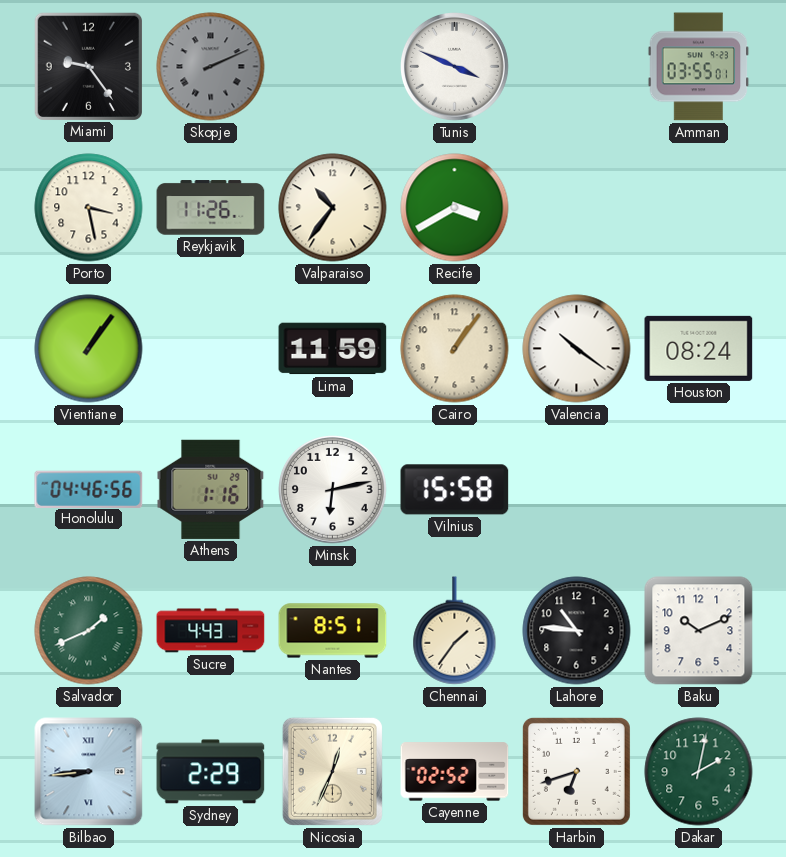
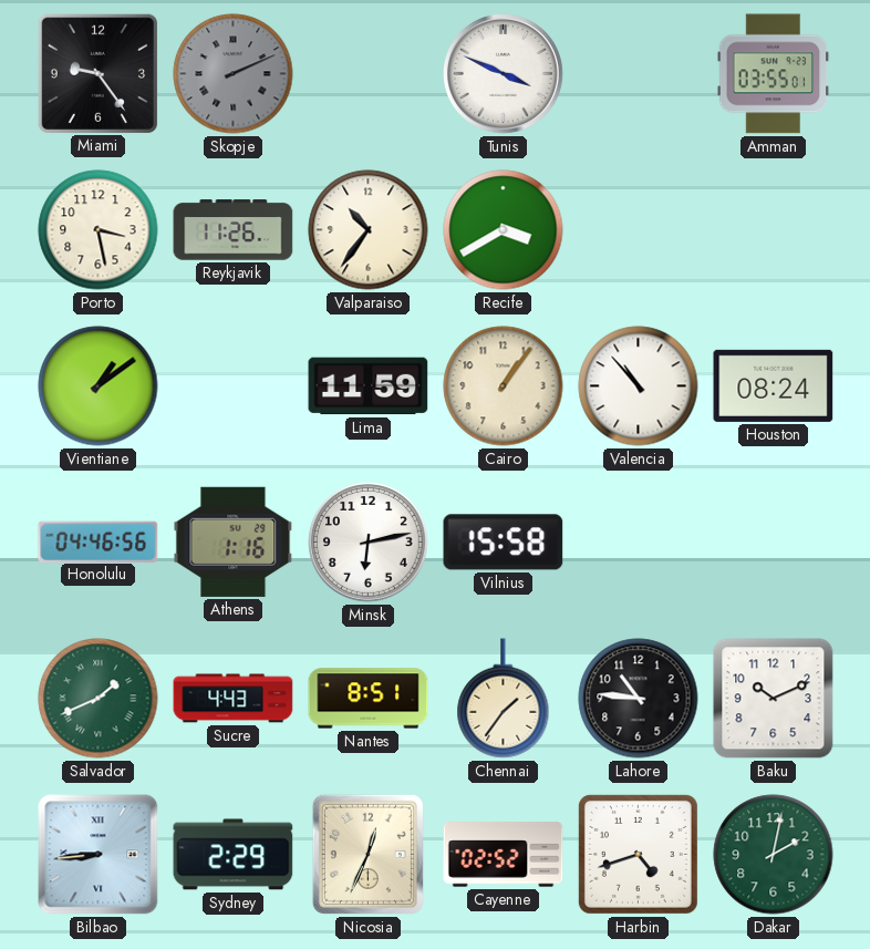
Vientiane: 1:06 -> 1:09
Valencia: 10:21 -> 10:53
Harbin: 6:42 -> 4:42
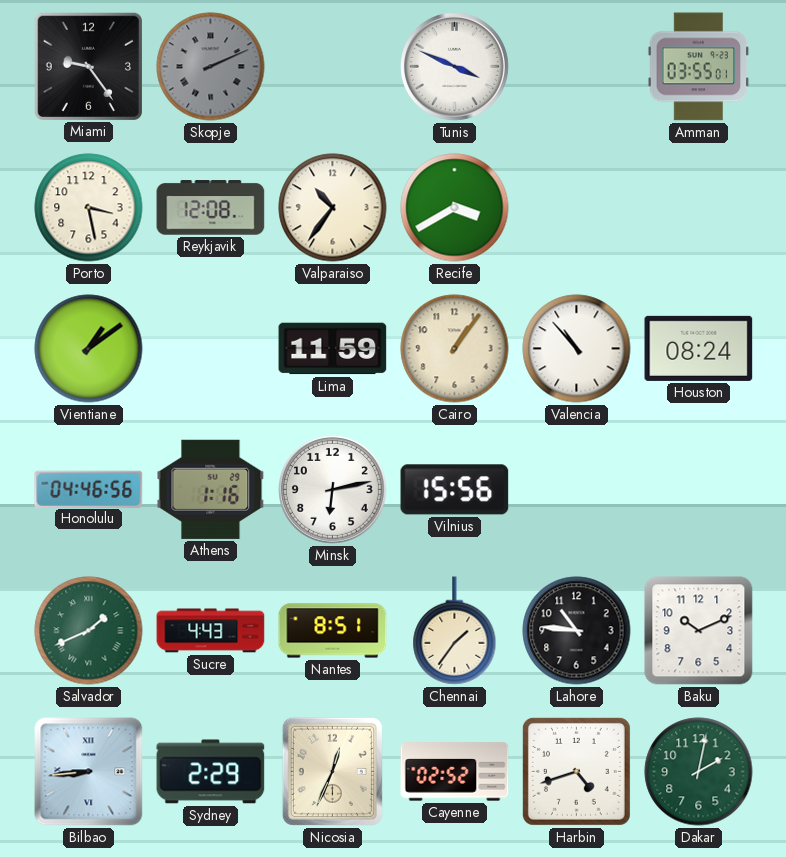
Reykjavik: 11:26 -> 12:08
Vilnius: 15:58 -> 15:56
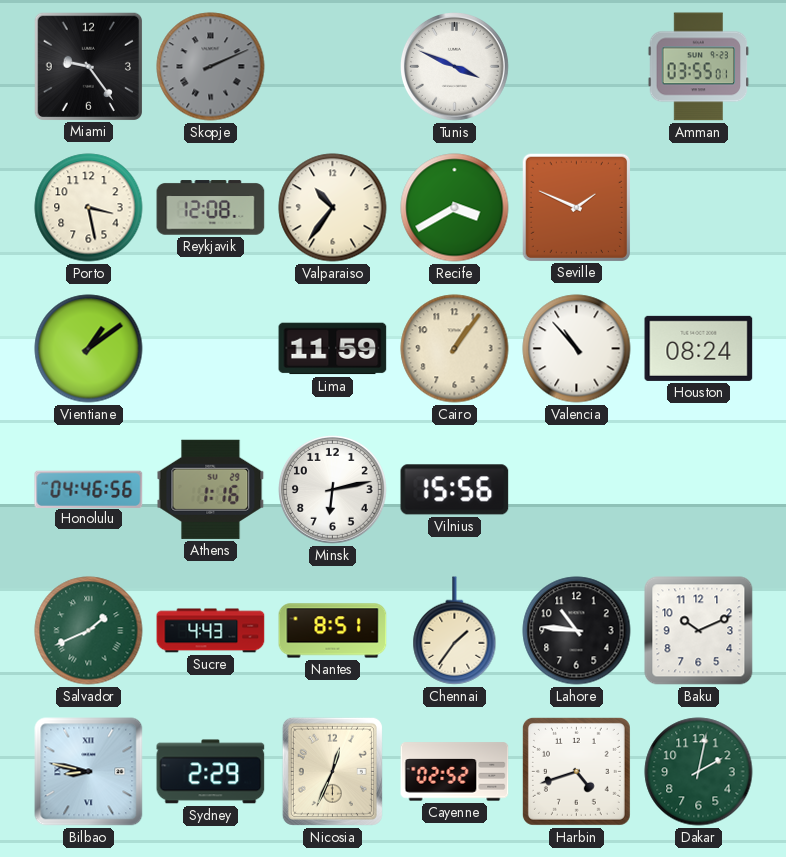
Seville: none -> 1:49
Bilbao: 8:44 -> 8:47
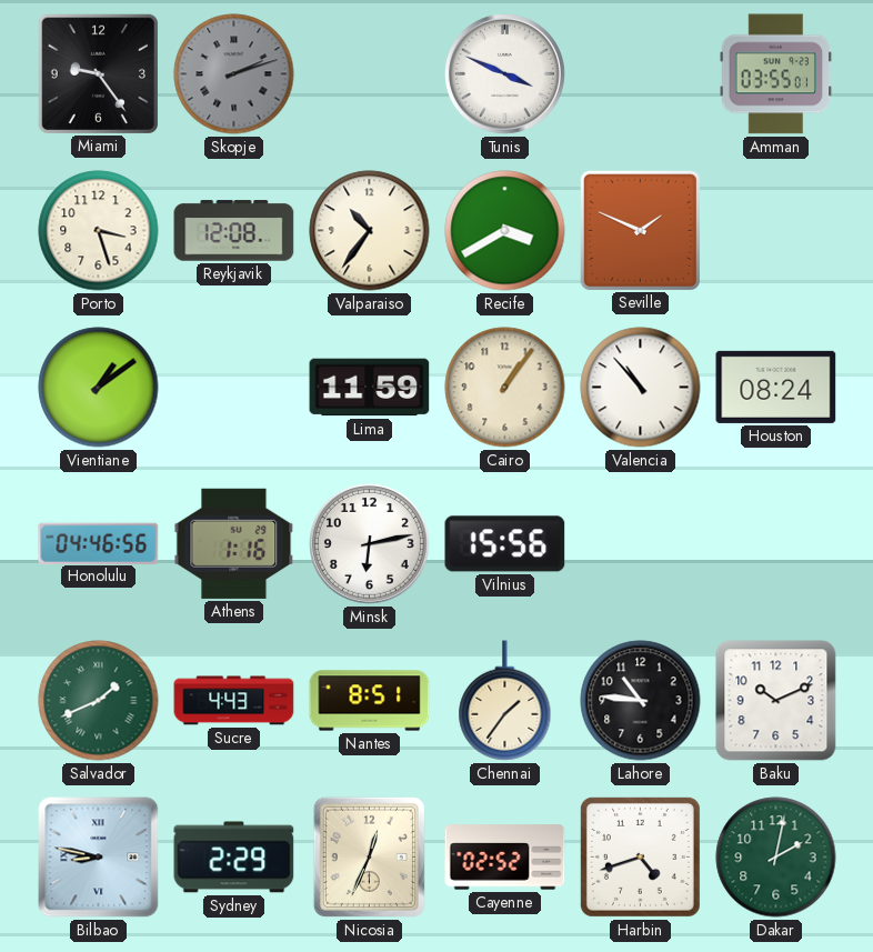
Skopje: 2:11 -> 2:12
Porto: 3:28 -> 3:27
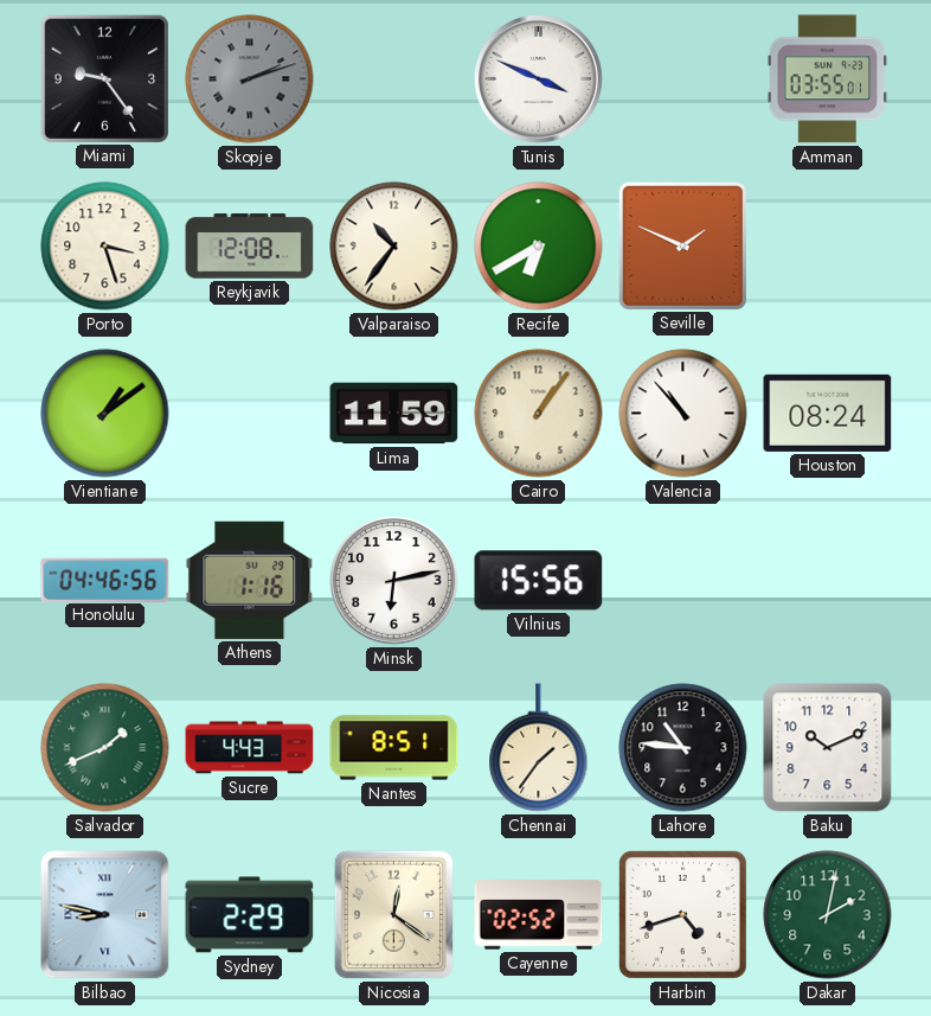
Recife: 3:40 -> 6:40
Nicosia: 12:34 -> 12:21
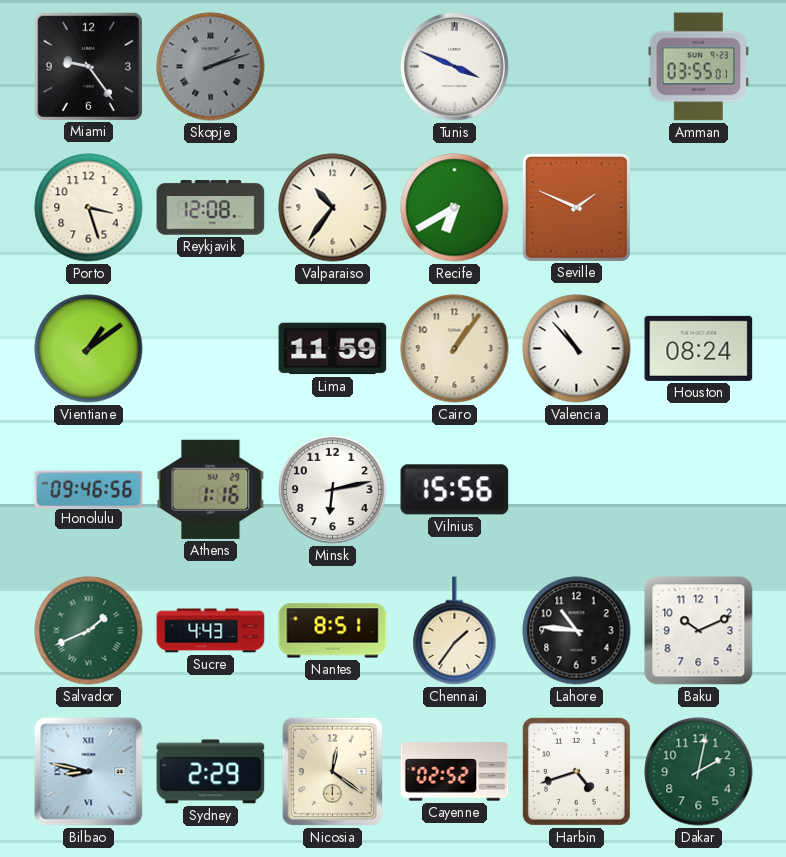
Honolulu: 04:46 -> 09:46
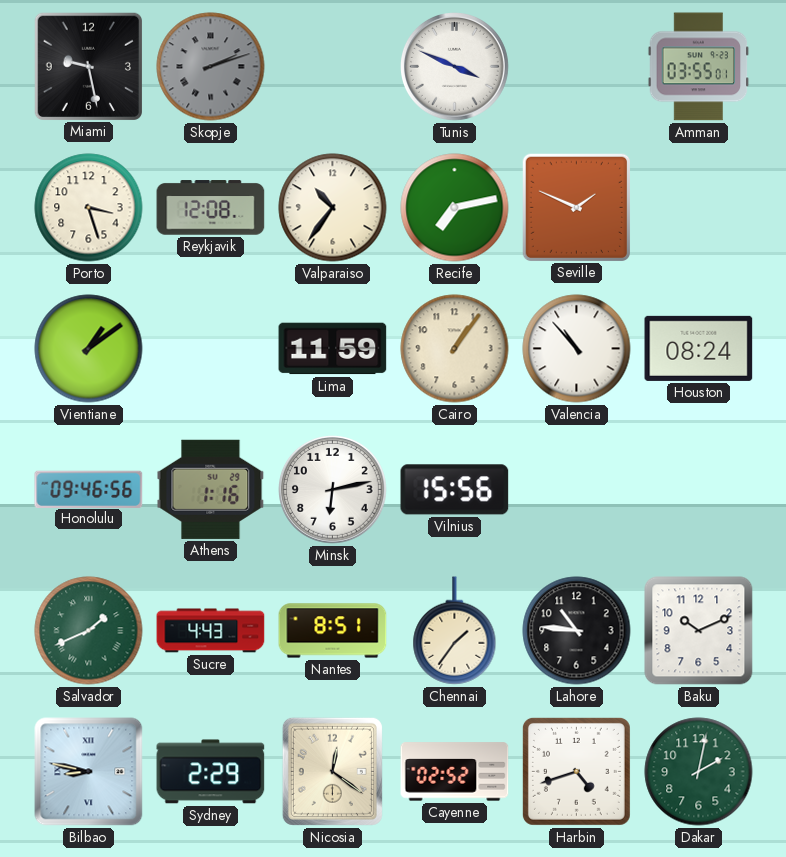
Miami: 9:24 -> 9:28
Recife: 6:40 -> 7:13
